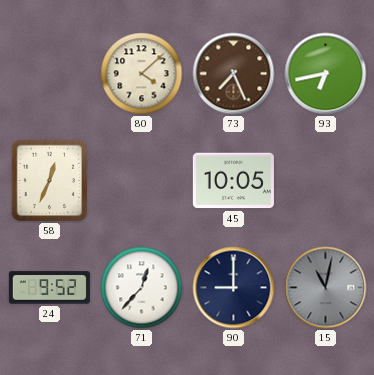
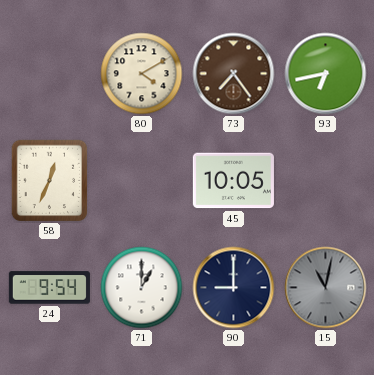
80: 4:08 -> 4:10
73: 7:26 -> 7:24
24: 9:52 -> 9:54
71: 12:37 -> 1:00
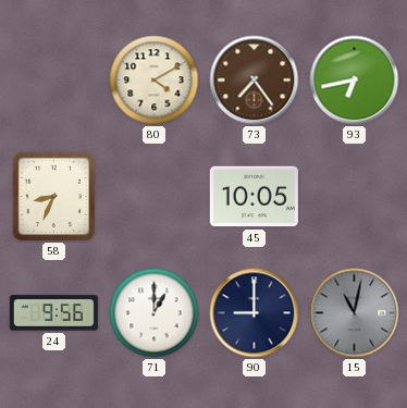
58: 12:34 -> 8:34
24: 9:54 -> 9:56
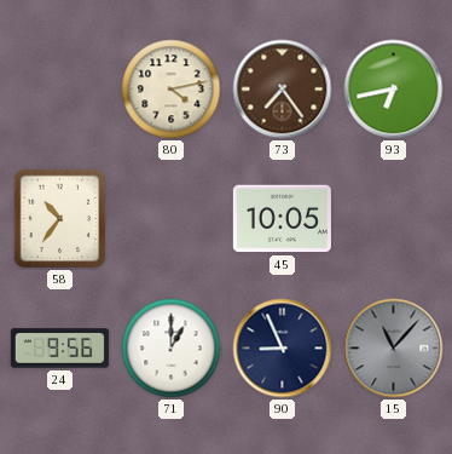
80: 4:10 -> 4:13
58: 8:34 -> 10:36
90: 9:00 -> 8:56
15: 11:02 -> 11:07
